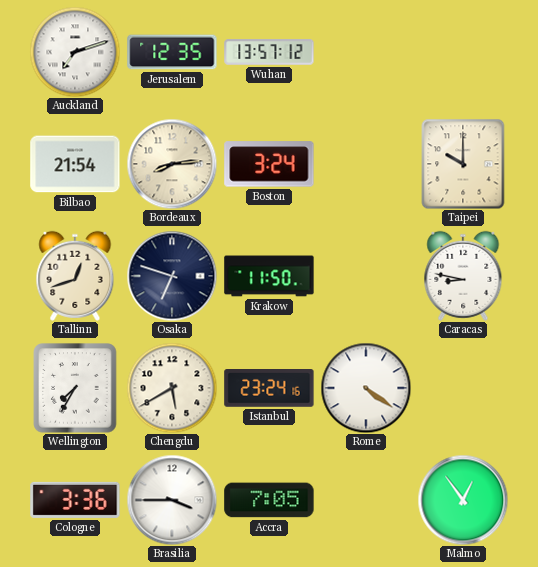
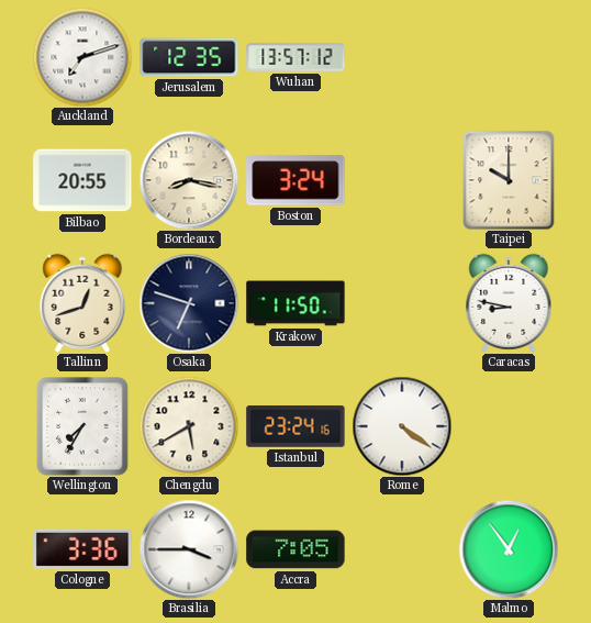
Bilbao: 21:54 -> 20:55
Bordeaux: 8:14 -> 8:17
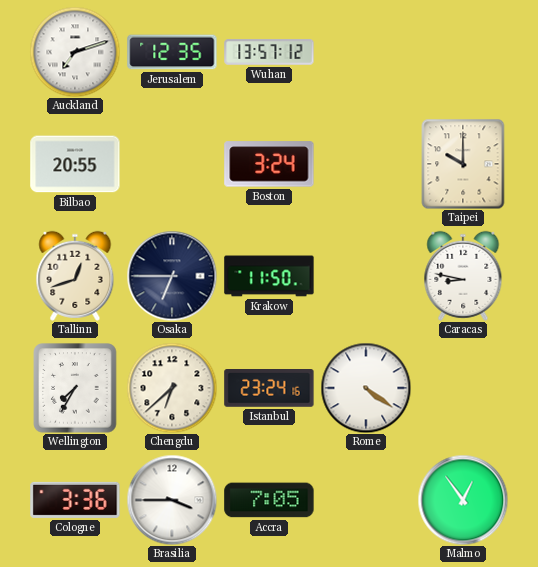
Bordeaux: 8:17 -> none
Osaka: 6:48 -> 6:45
Chengdu: 5:40 -> 6:38
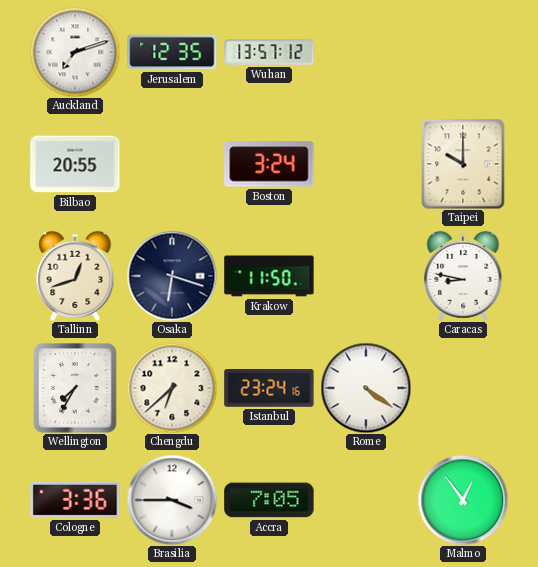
Osaka: 6:45 -> 6:18
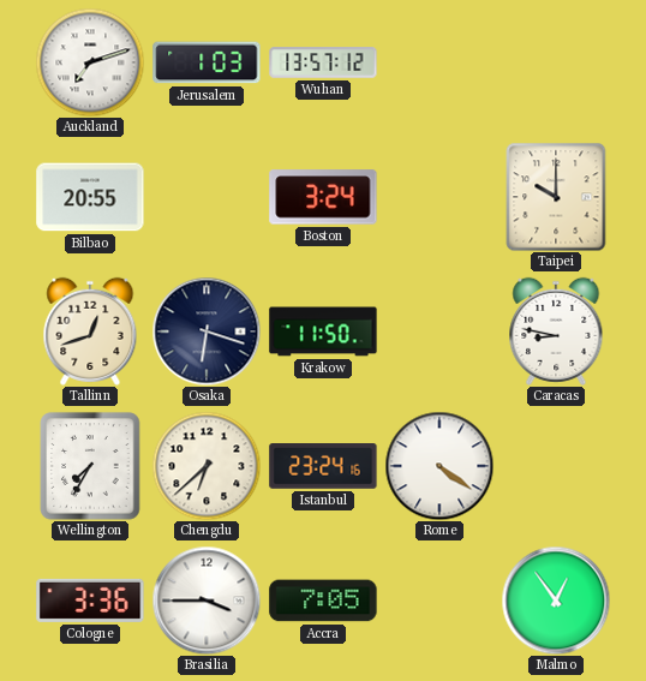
Jerusalem: 12:35 -> 1:03
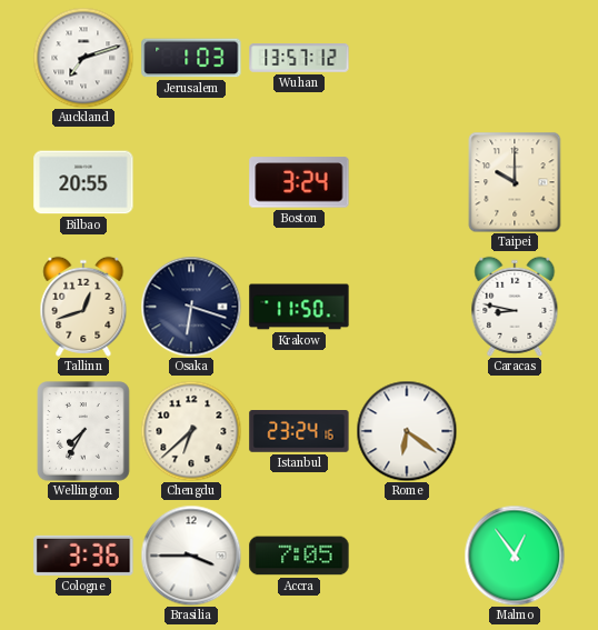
Rome: 4:21 -> 6:21
